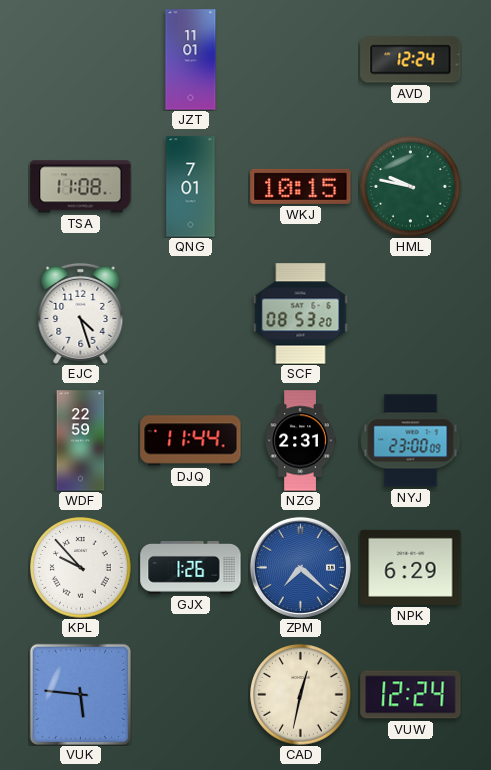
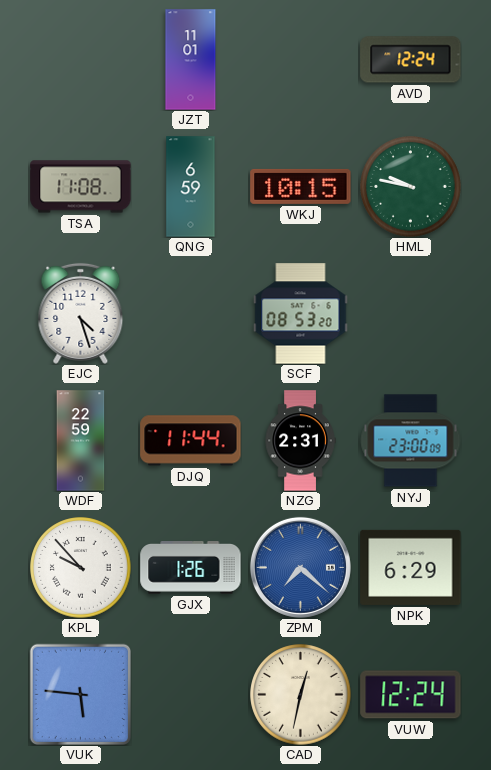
QNG: 7:01 -> 6:59
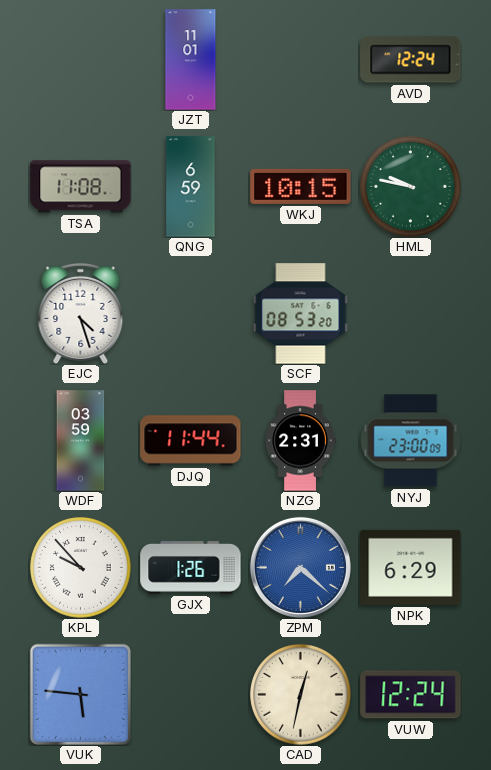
WDF: 22:59 -> 03:59
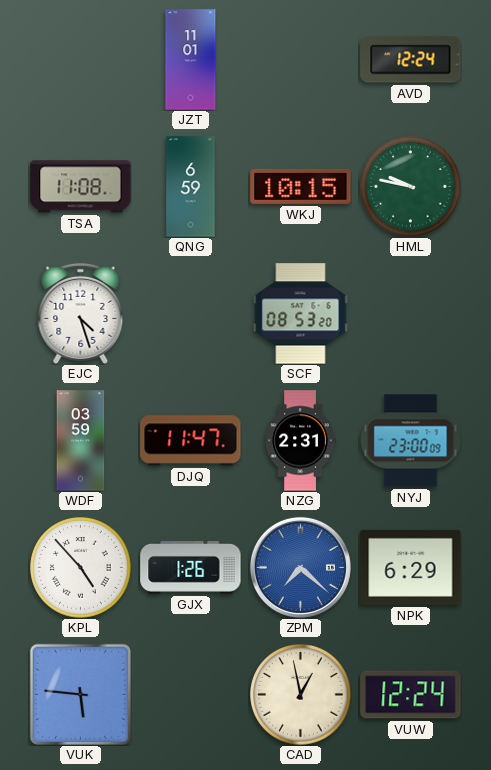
DJQ: 11:44 -> 11:47
KPL: 9:53 -> 4:53
CAD: 12:32 -> 12:58
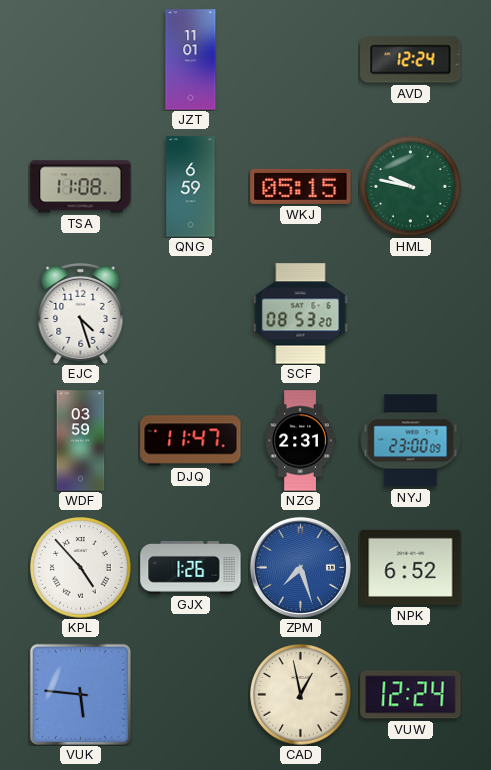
WKJ: 10:15 -> 05:15
ZPM: 7:22 -> 7:27
NPK: 6:29 -> 6:52
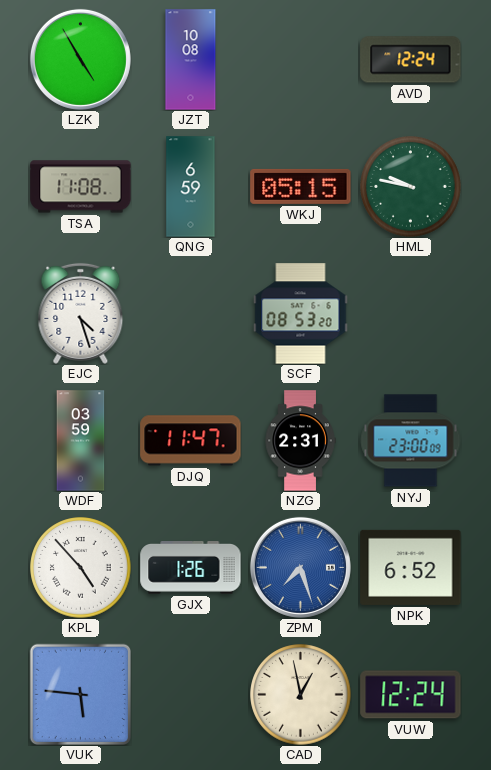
LZK: none -> 4:55
JZT: 11:01 -> 10:08
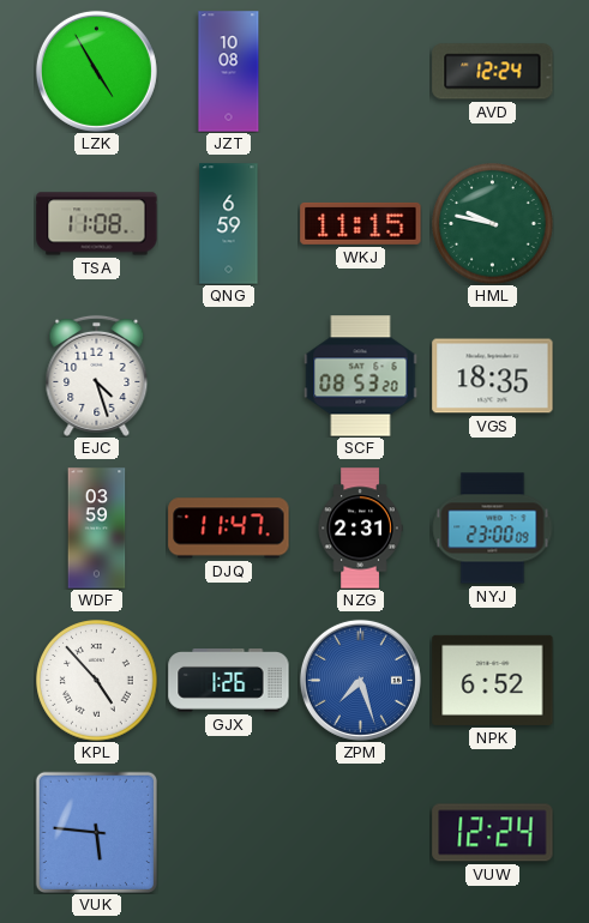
WKJ: 05:15 -> 11:15
VGS: none -> 18:35
CAD: 12:58 -> none
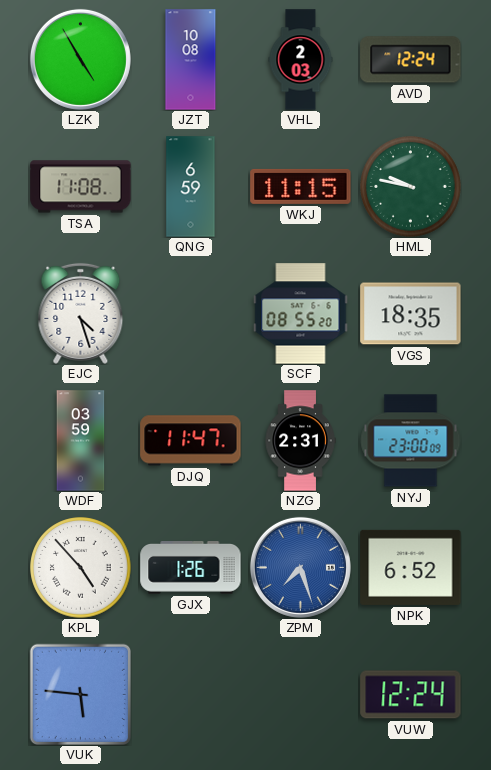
VHL: none -> 2:03
SCF: 08:53 -> 08:55
